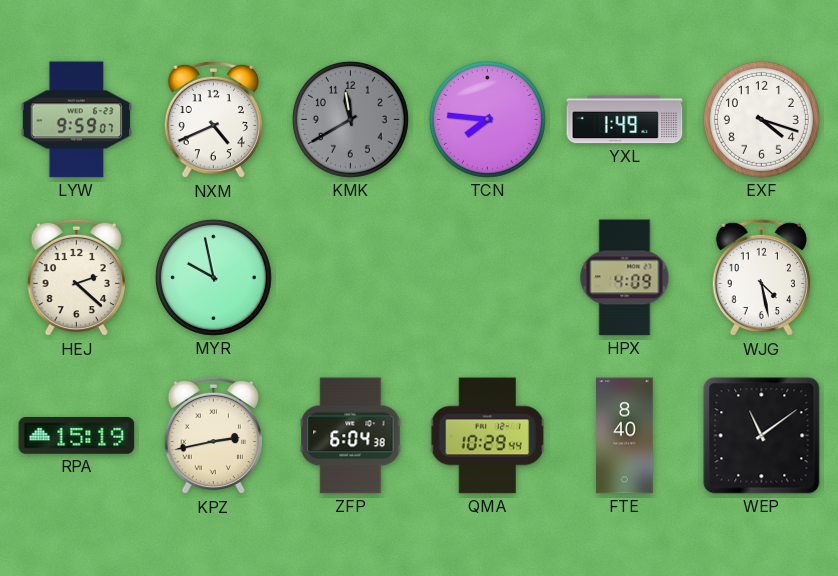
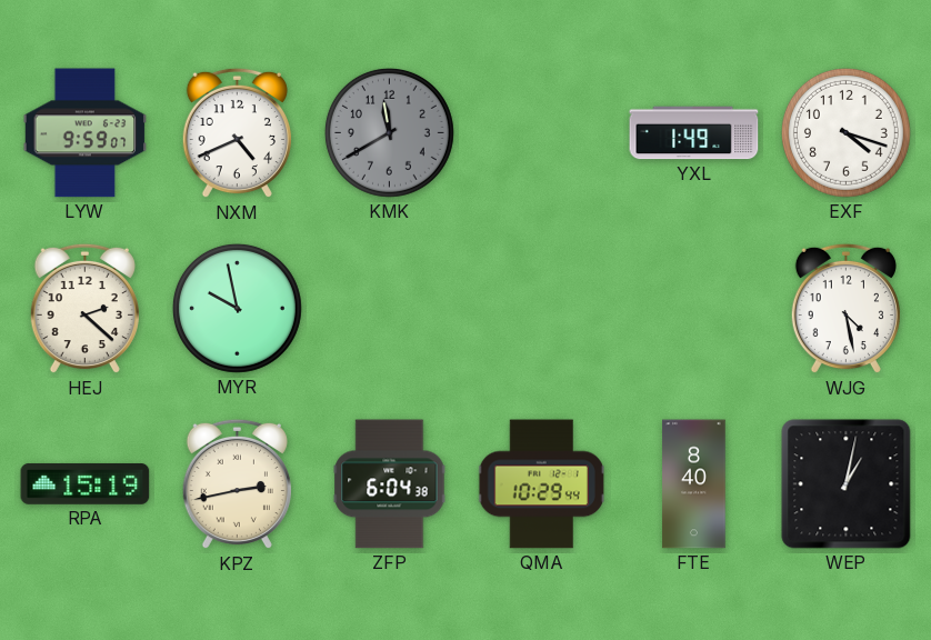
TCN: 7:46 -> none
HPX: 4:09 -> none
WEP: 11:09 -> 1:02
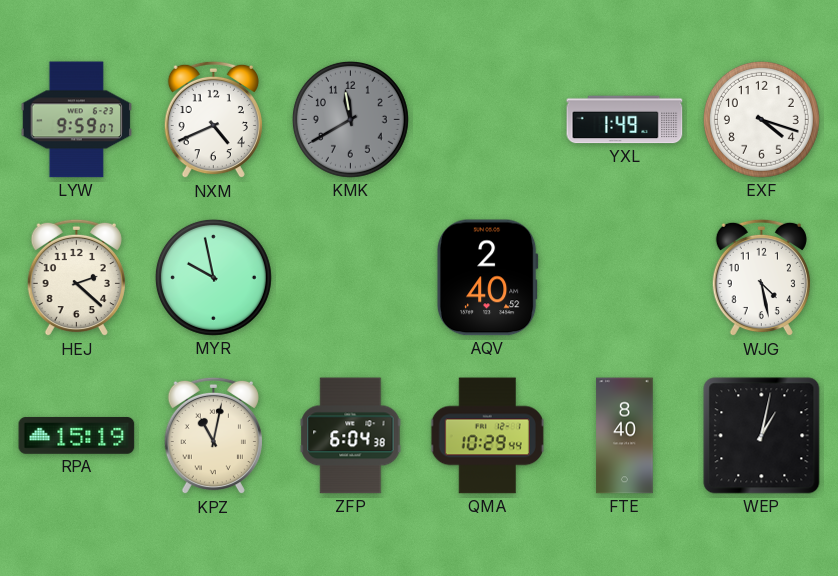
AQV: none -> 2:40
KPZ: 2:43 -> 11:02
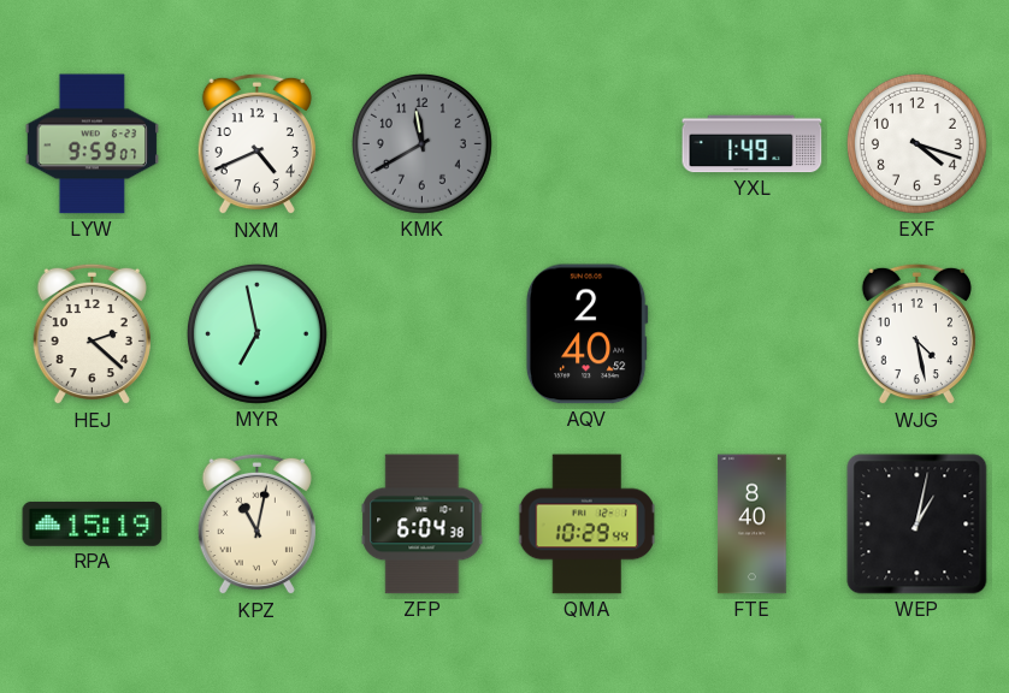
MYR: 9:58 -> 6:58
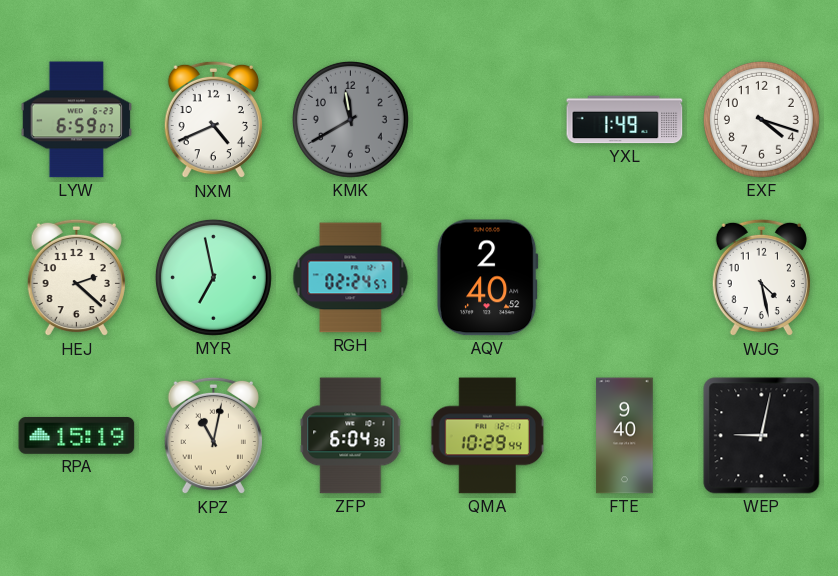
LYW: 9:59 -> 6:59
RGH: none -> 02:24
FTE: 8:40 -> 9:40
WEP: 1:02 -> 9:02
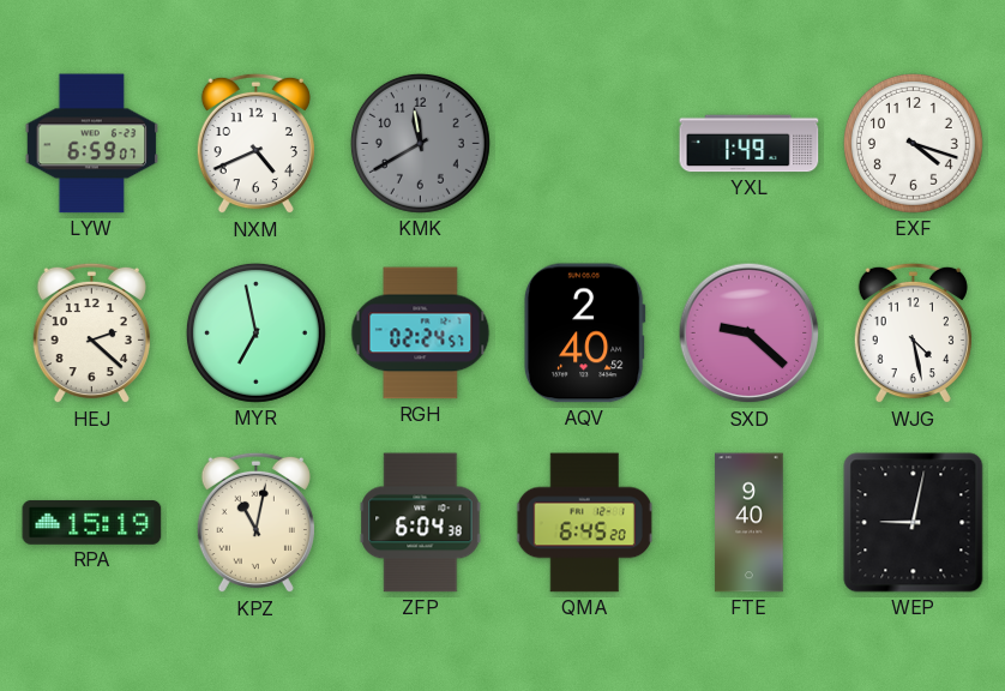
SXD: none -> 9:22
QMA: 10:29 -> 6:45
